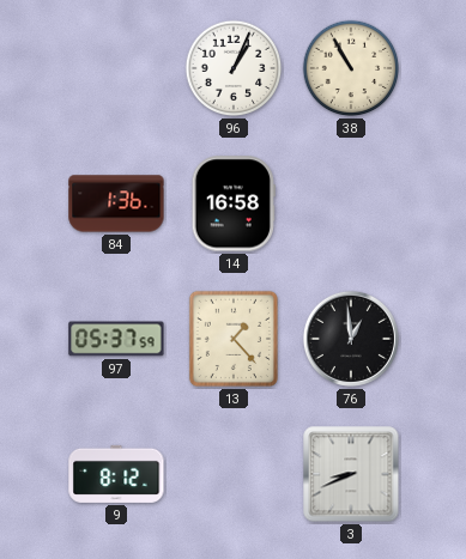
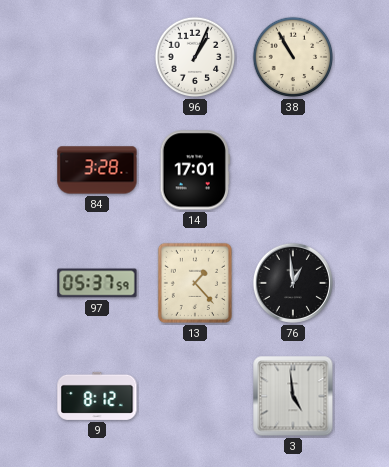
84: 1:36 -> 3:28
14: 16:58 -> 17:01
3: 8:41 -> 4:59
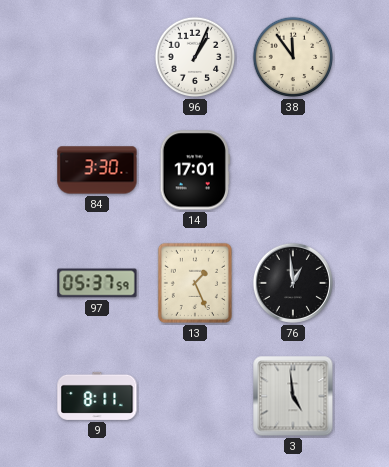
38: 10:55 -> 11:54
84: 3:28 -> 3:30
13: 1:23 -> 1:26
9: 8:12 -> 8:11
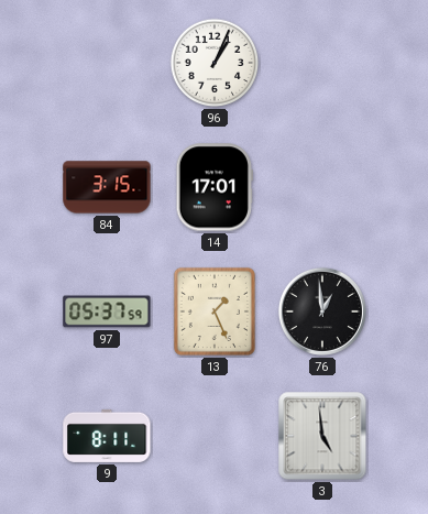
38: 11:54 -> none
84: 3:30 -> 3:15
